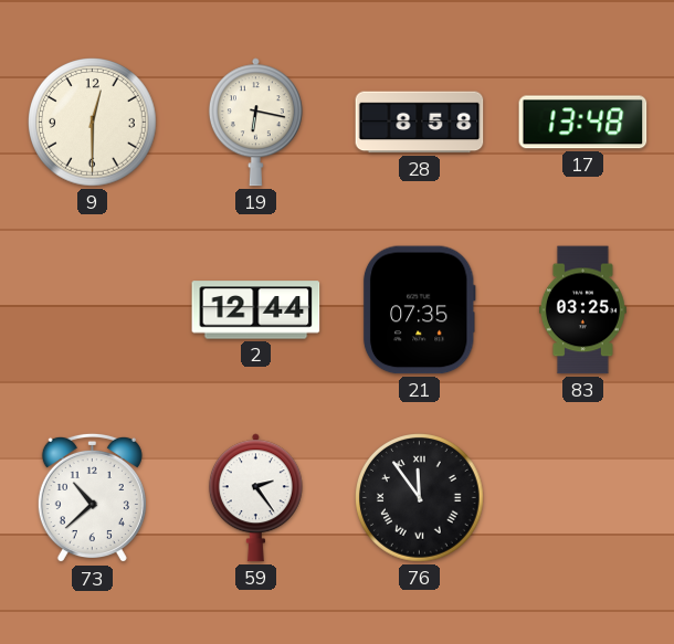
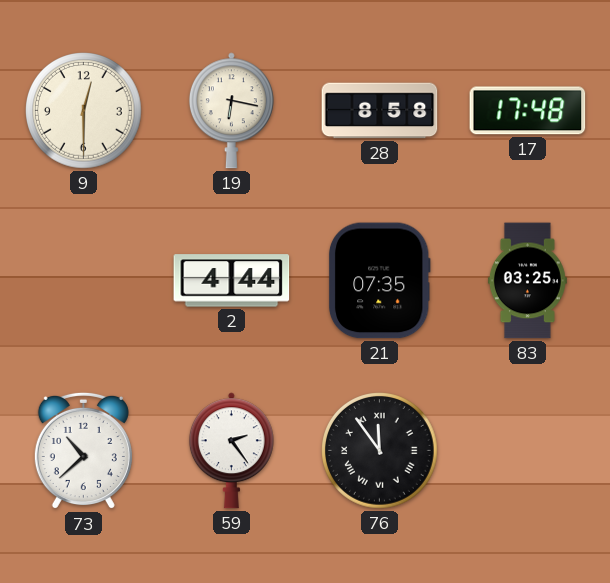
17: 13:48 -> 17:48
2: 12:44 -> 4:44
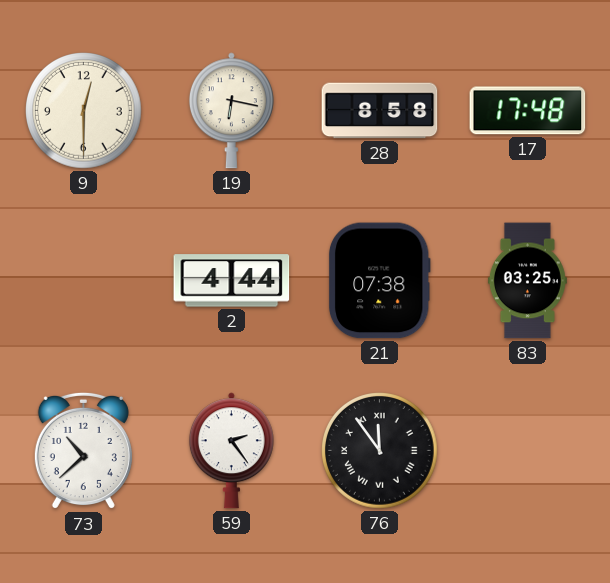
21: 07:35 -> 07:38
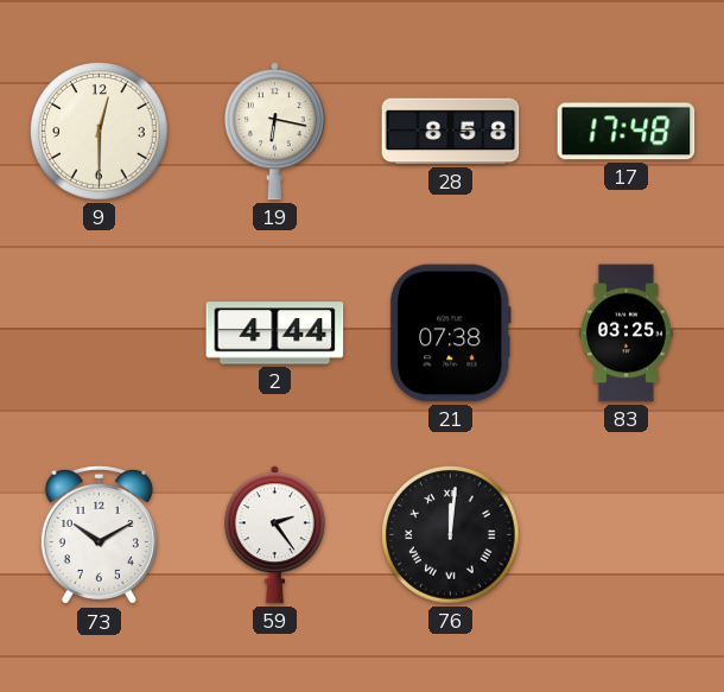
73: 10:38 -> 10:10
76: 11:54 -> 12:01
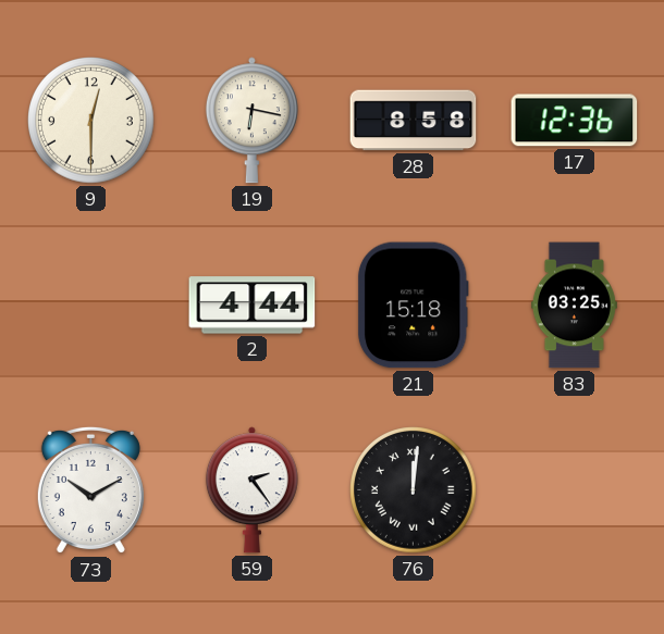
17: 17:48 -> 12:36
21: 07:38 -> 15:18
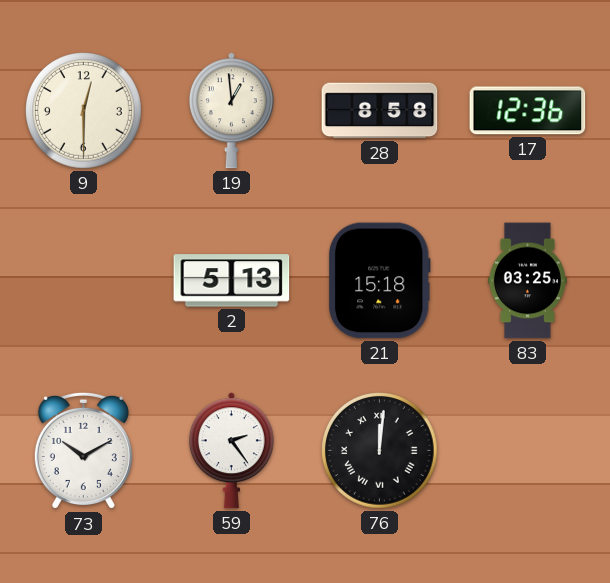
19: 6:17 -> 12:59
2: 4:44 -> 5:13
